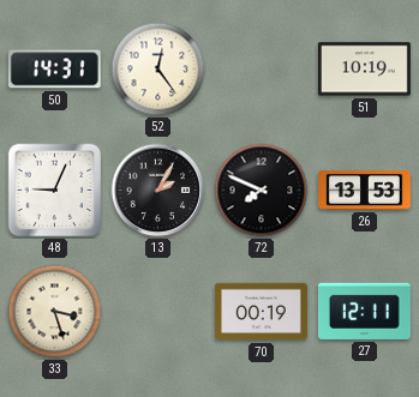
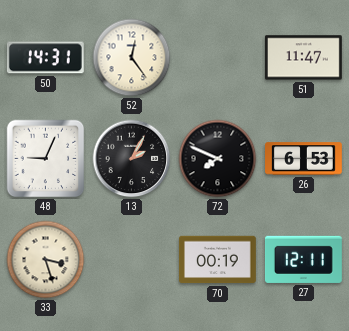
51: 10:19 -> 11:47
26: 13:53 -> 6:53
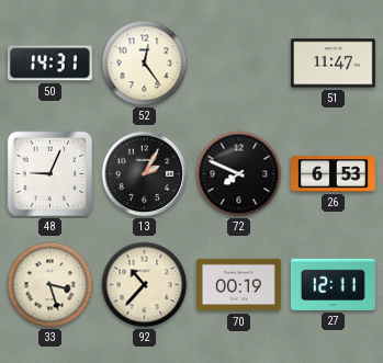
92: none -> 10:37
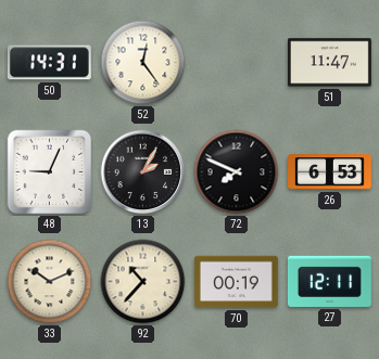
33: 3:27 -> 10:11
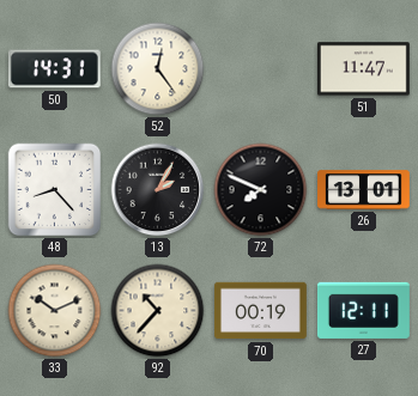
48: 9:04 -> 8:23
26: 6:53 -> 13:01
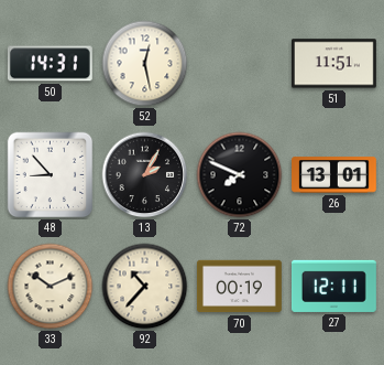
52: 12:24 -> 12:28
51: 11:47 -> 11:51
48: 8:23 -> 8:53
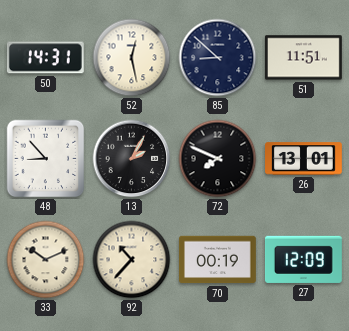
85: none -> 8:52
27: 12:11 -> 12:09
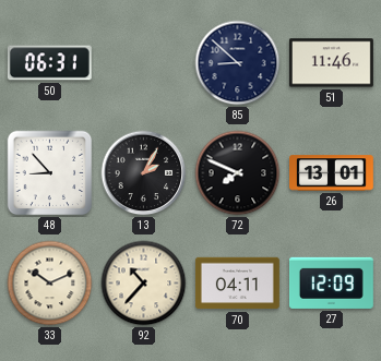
50: 14:31 -> 06:31
52: 12:28 -> none
51: 11:51 -> 11:46
70: 00:19 -> 04:11
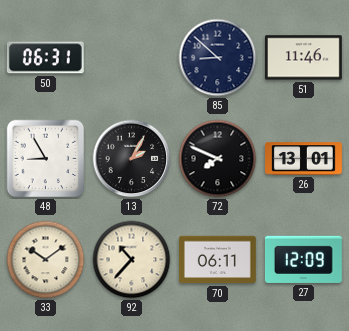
48: 8:53 -> 8:55
33: 10:11 -> 10:09
70: 04:11 -> 06:11
